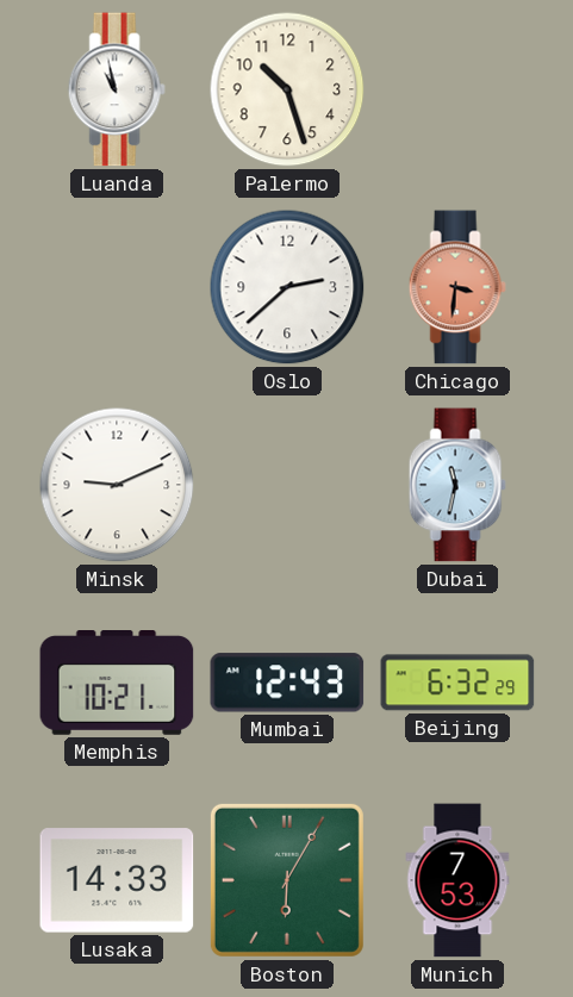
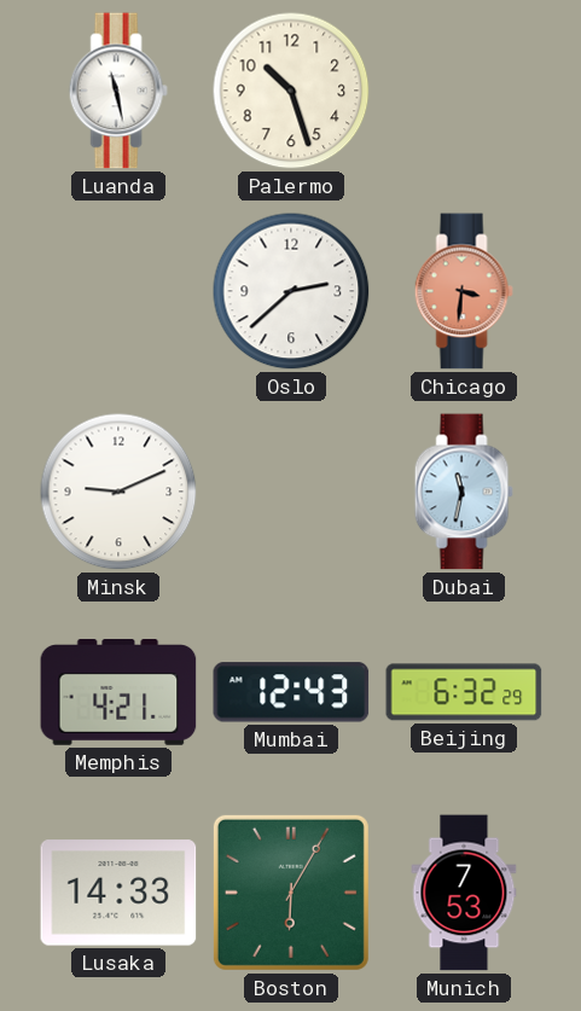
Luanda: 10:58 -> 11:28
Memphis: 10:21 -> 4:21
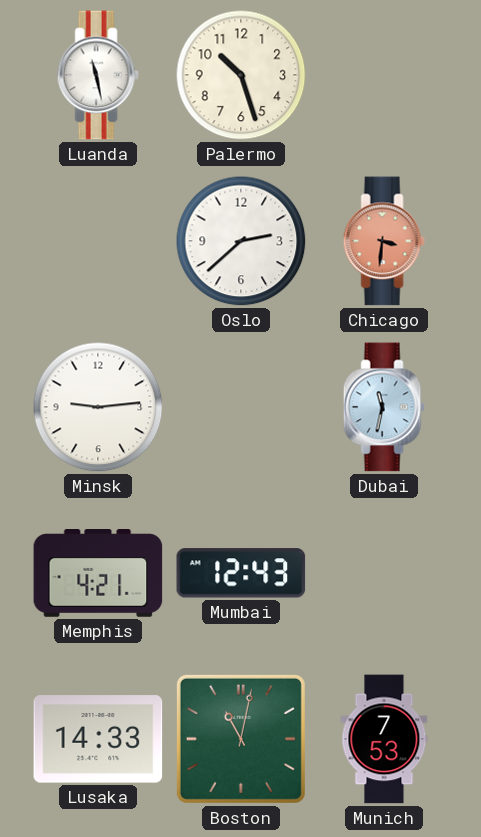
Minsk: 9:11 -> 9:14
Beijing: 6:32 -> none
Boston: 6:05 -> 11:02
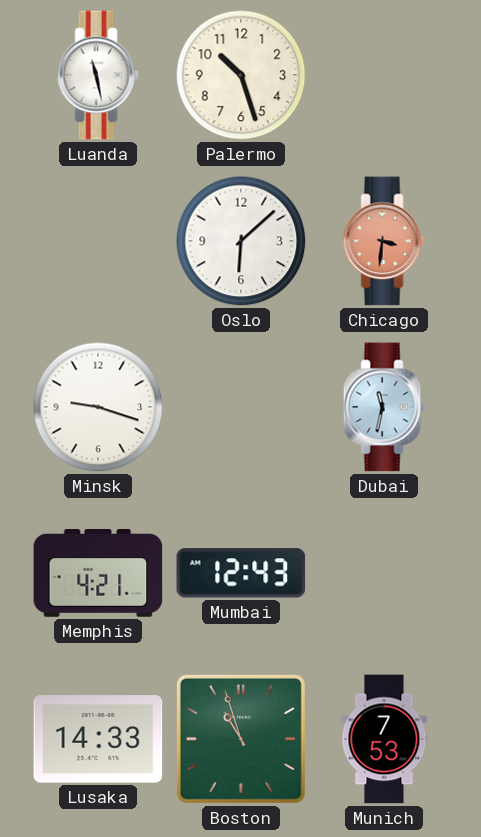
Oslo: 2:38 -> 6:08
Minsk: 9:14 -> 9:18
Boston: 11:02 -> 10:57
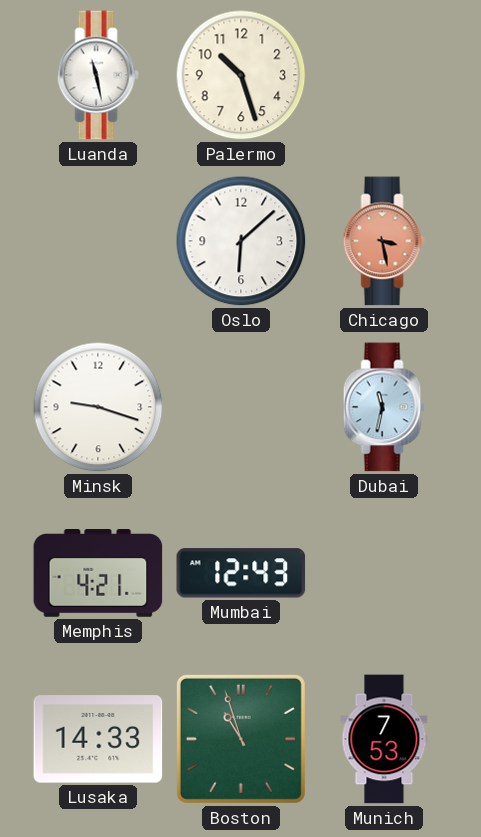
Chicago: 3:31 -> 3:28
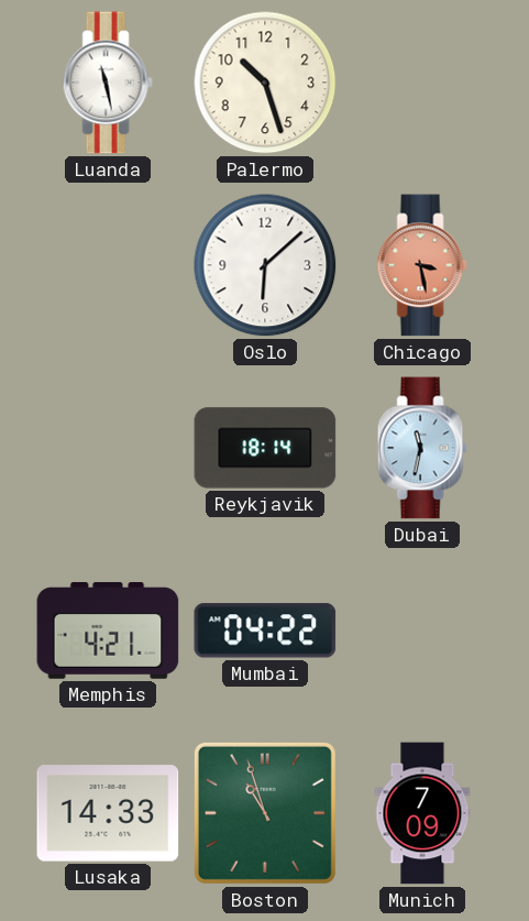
Minsk: 9:18 -> none
Reykjavik: none -> 18:14
Mumbai: 12:43 -> 04:22
Munich: 7:53 -> 7:09
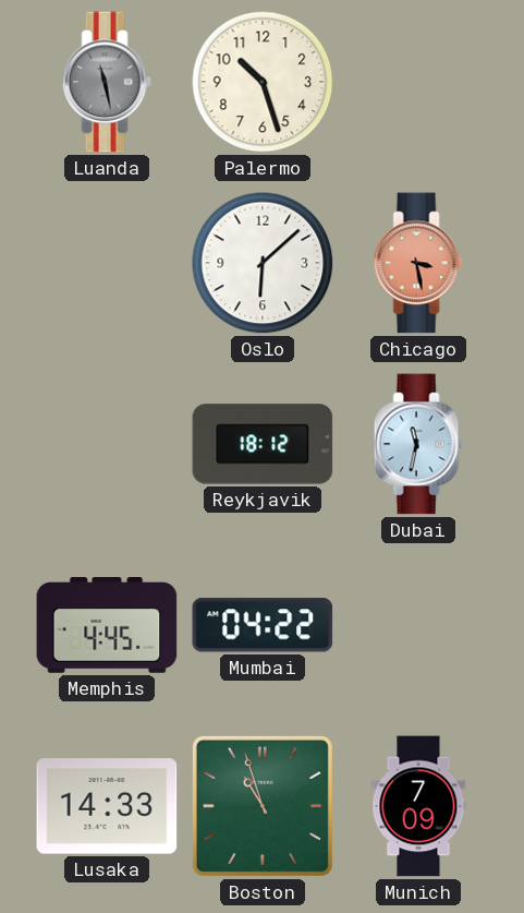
Luanda dial: white -> grey
Reykjavik: 18:14 -> 18:12
Memphis: 4:21 -> 4:45
